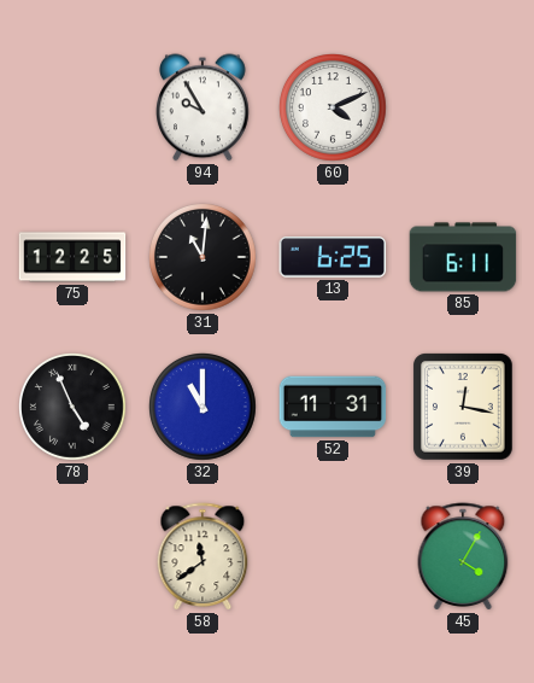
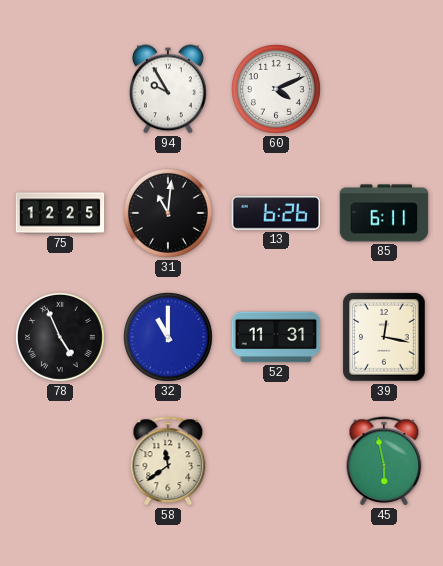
13: 6:25 -> 6:26
45: 4:05 -> 5:58
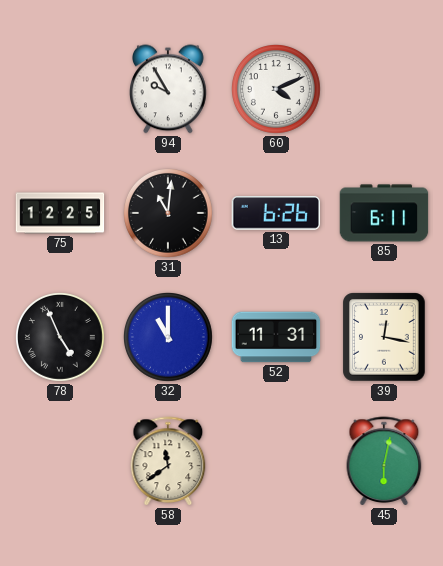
45: 5:58 -> 6:02
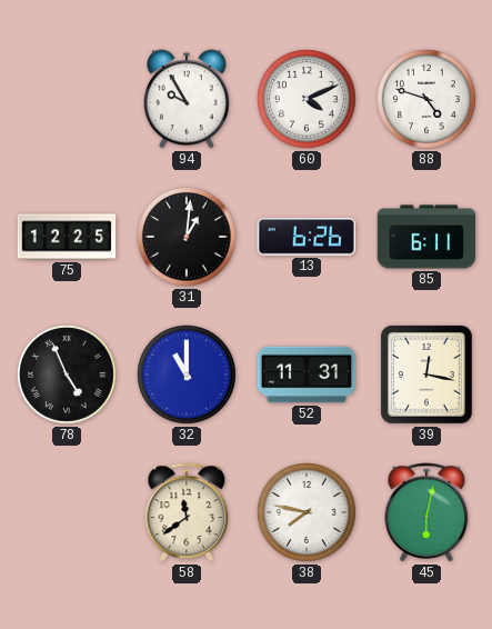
88: none -> 4:48
31: 11:01 -> 1:01
38: none -> 7:47
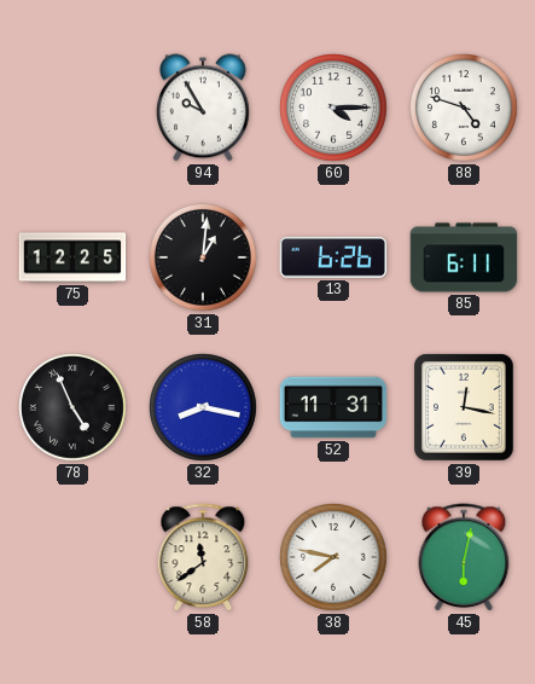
60: 4:11 -> 4:15
32: 11:00 -> 8:17
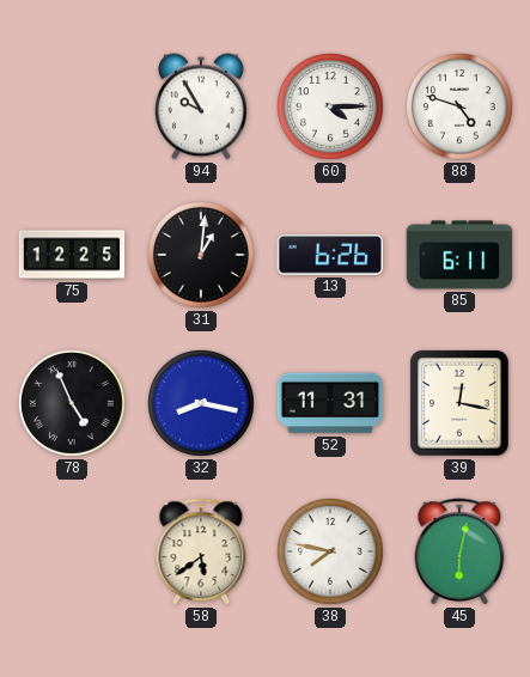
58: 11:39 -> 5:39
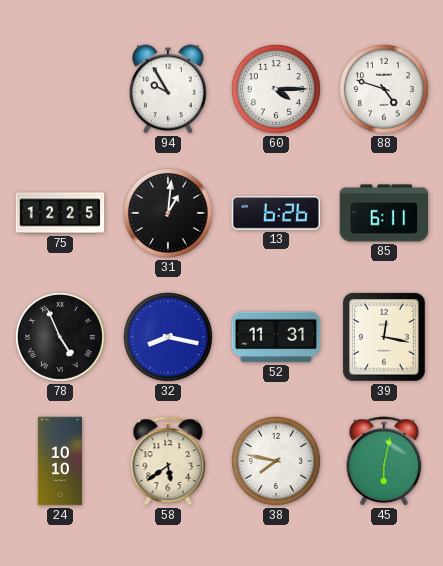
24: none -> 10:10
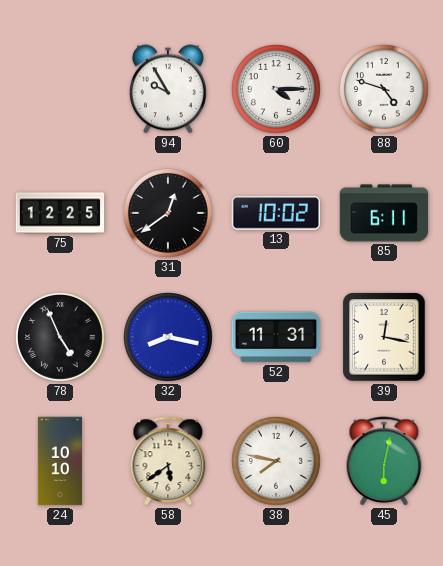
31: 1:01 -> 12:39
13: 6:26 -> 10:02
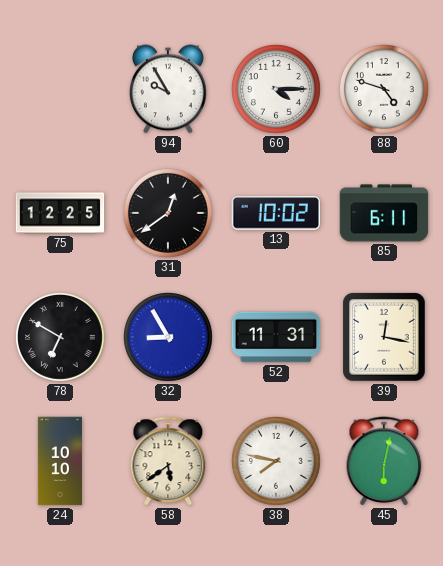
78: 4:56 -> 6:50
32: 8:17 -> 8:55
